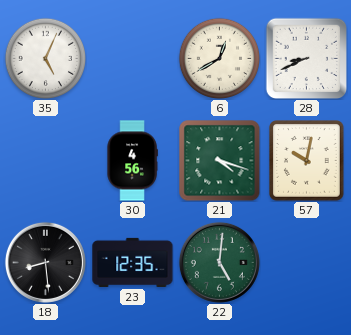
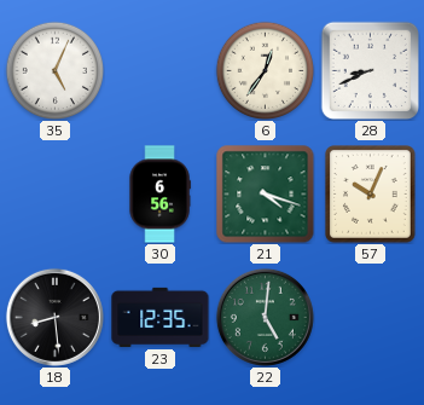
6: 12:40 -> 12:36
30: 4:56 -> 6:56
57: 10:02 -> 10:04
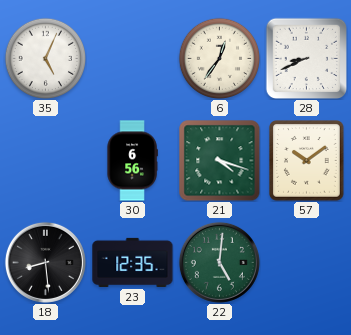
57: 10:04 -> 10:09
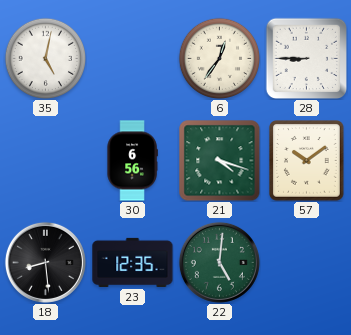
35: 5:04 -> 5:02
28: 8:41 -> 8:45
